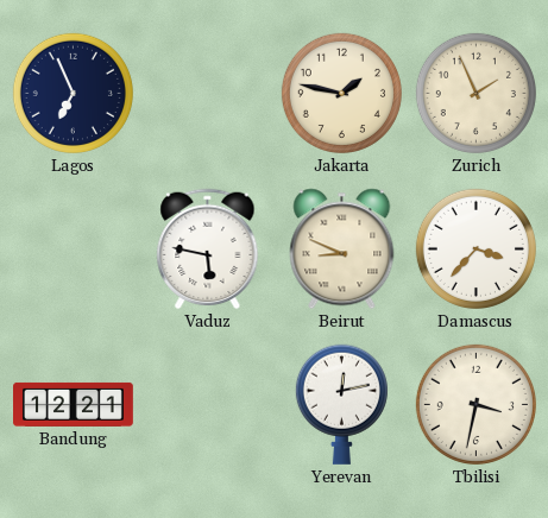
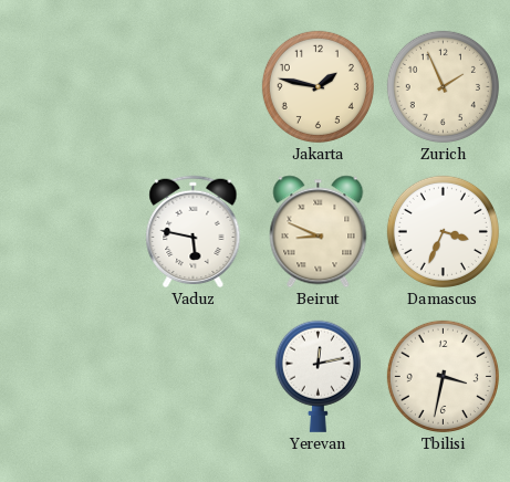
Lagos: 6:56 -> none
Damascus: 3:37 -> 3:34
Bandung: 12:21 -> none
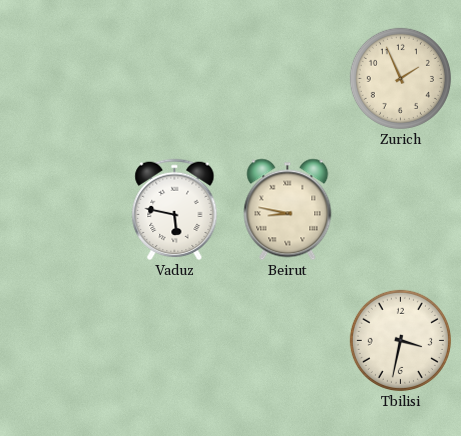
Jakarta: 1:47 -> none
Beirut: 8:49 -> 8:47
Damascus: 3:34 -> none
Yerevan: 12:13 -> none
